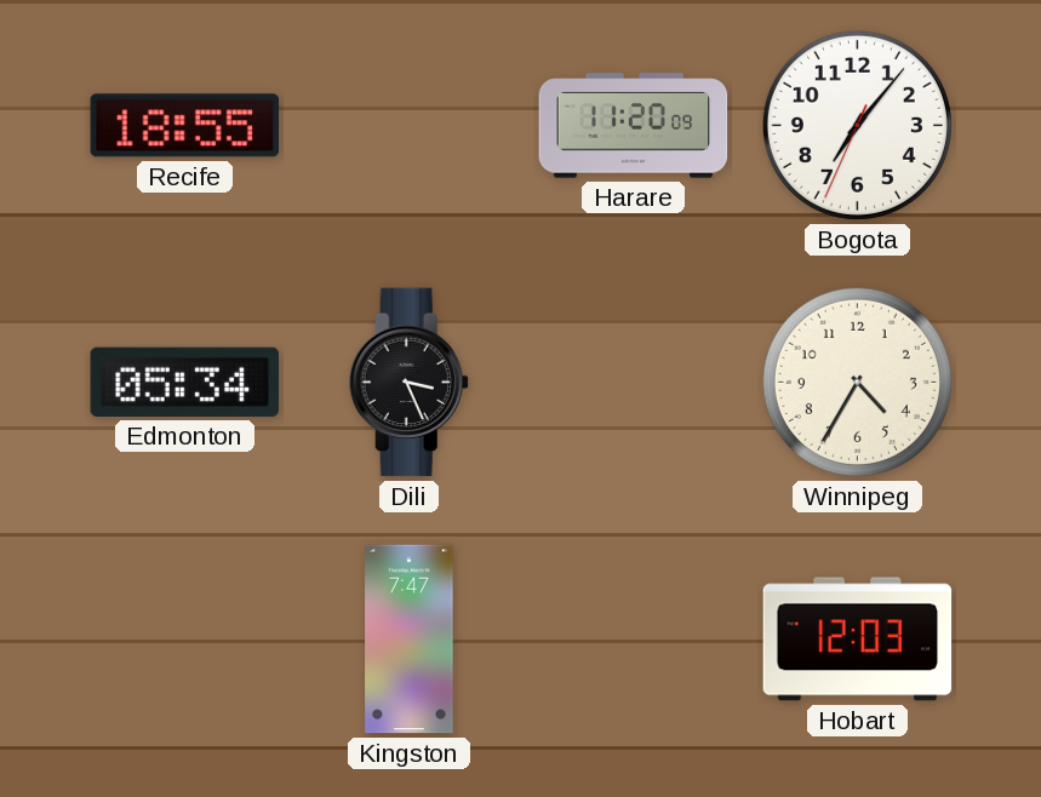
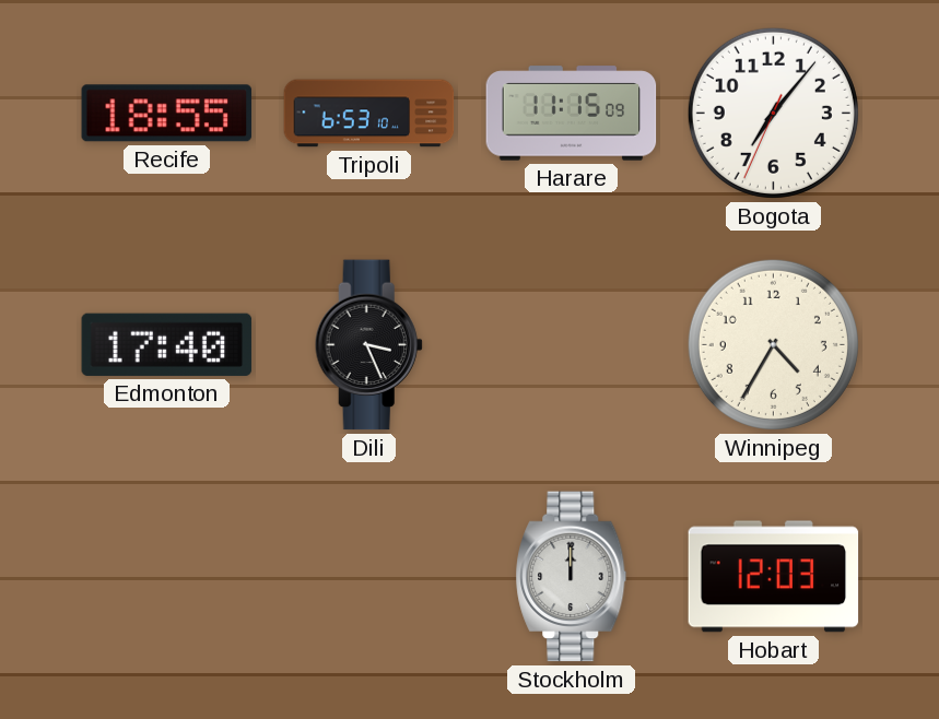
Tripoli: none -> 6:53
Harare: 11:20 -> 11:15
Edmonton: 05:34 -> 17:40
Kingston: 7:47 -> none
Stockholm: none -> 12:00
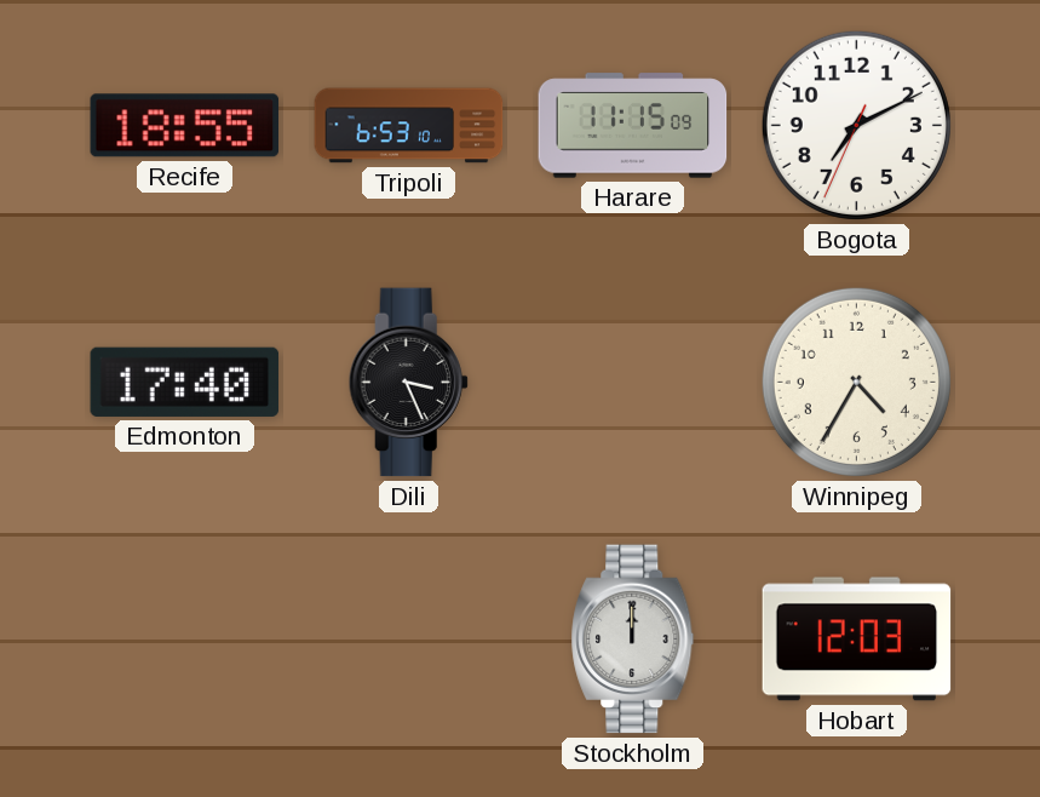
Bogota: 7:06 -> 7:10
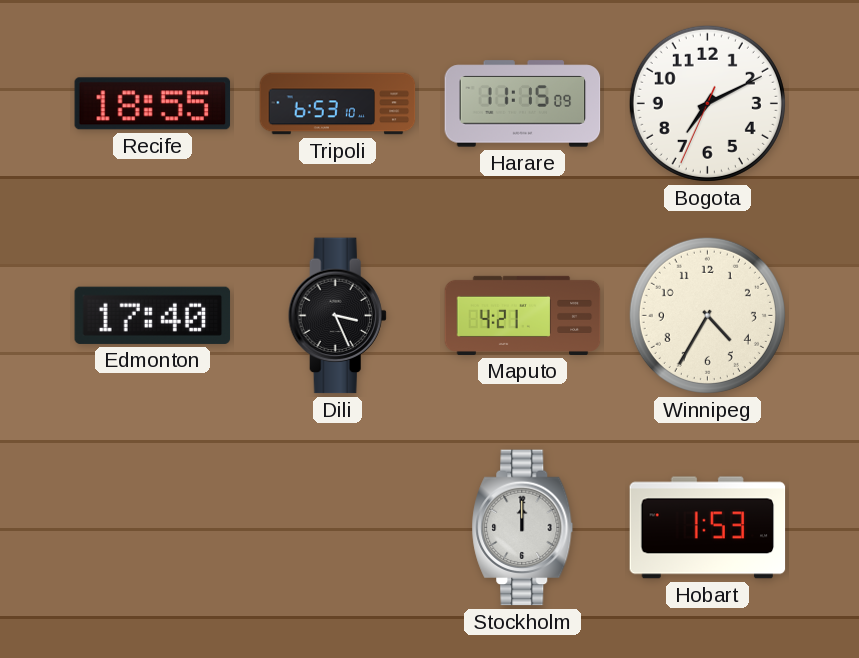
Maputo: none -> 4:21
Hobart: 12:03 -> 1:53
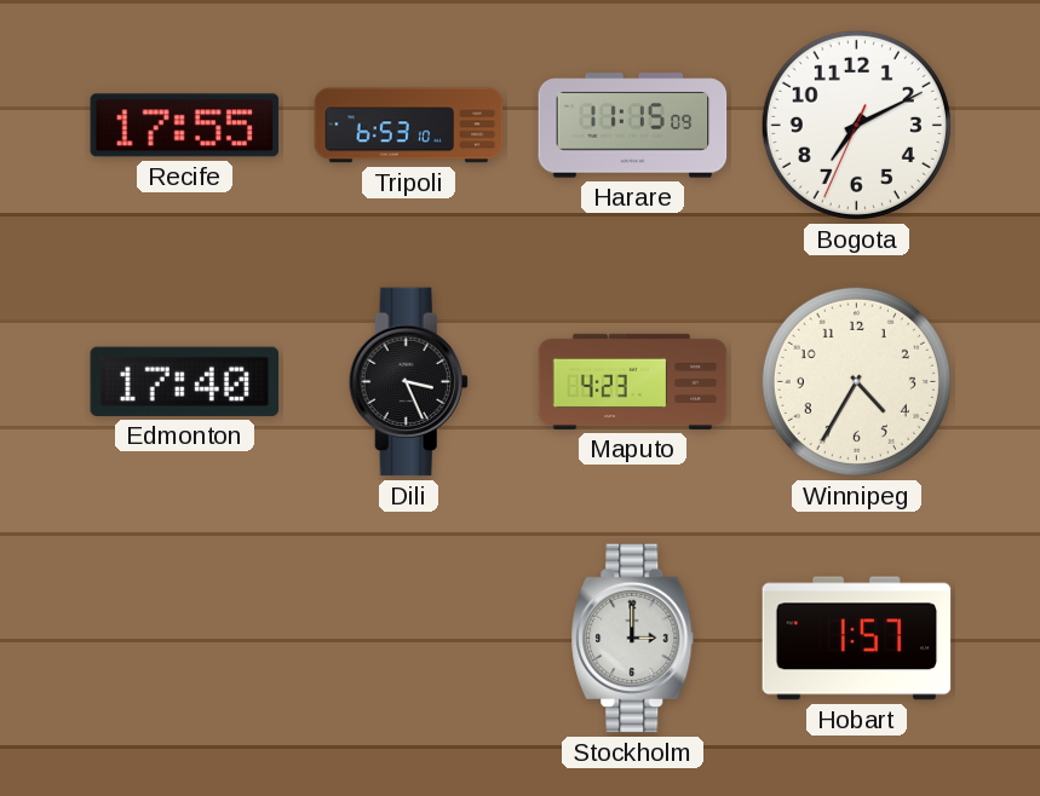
Recife: 18:55 -> 17:55
Maputo: 4:21 -> 4:23
Stockholm: 12:00 -> 3:00
Hobart: 1:53 -> 1:57
